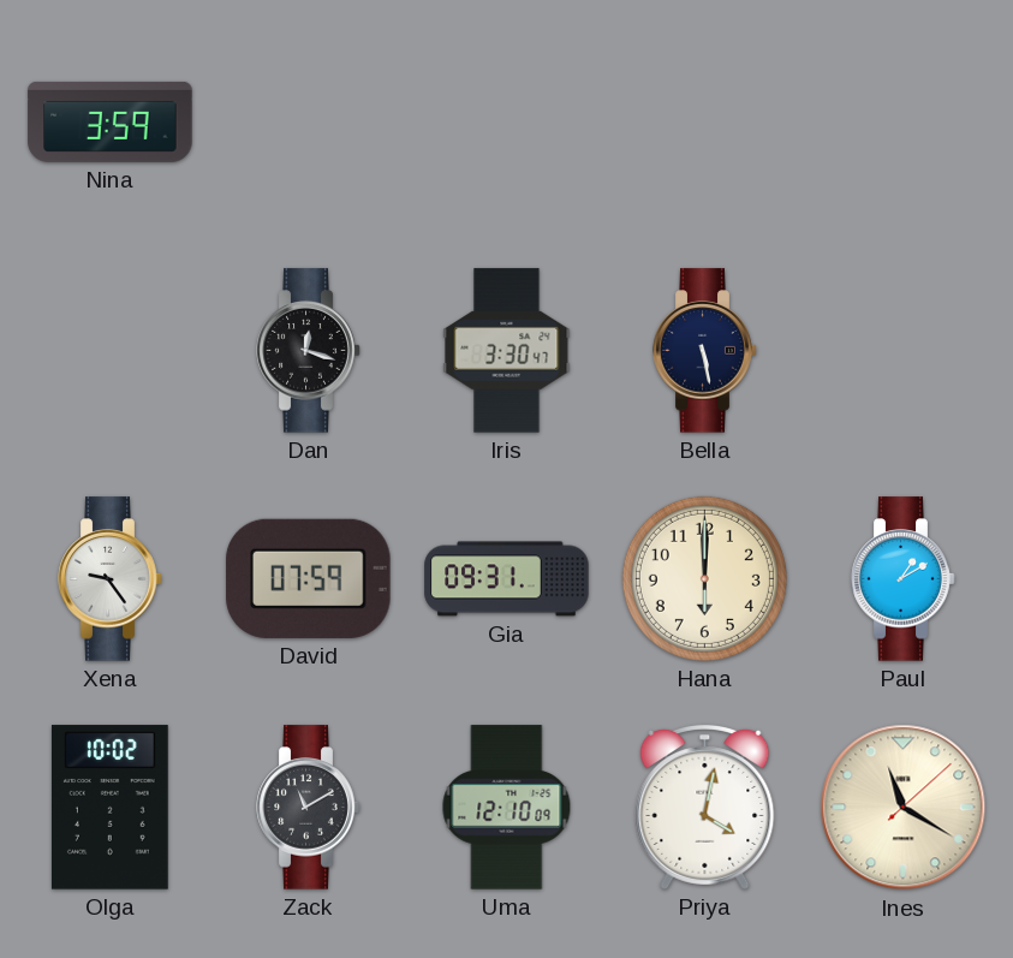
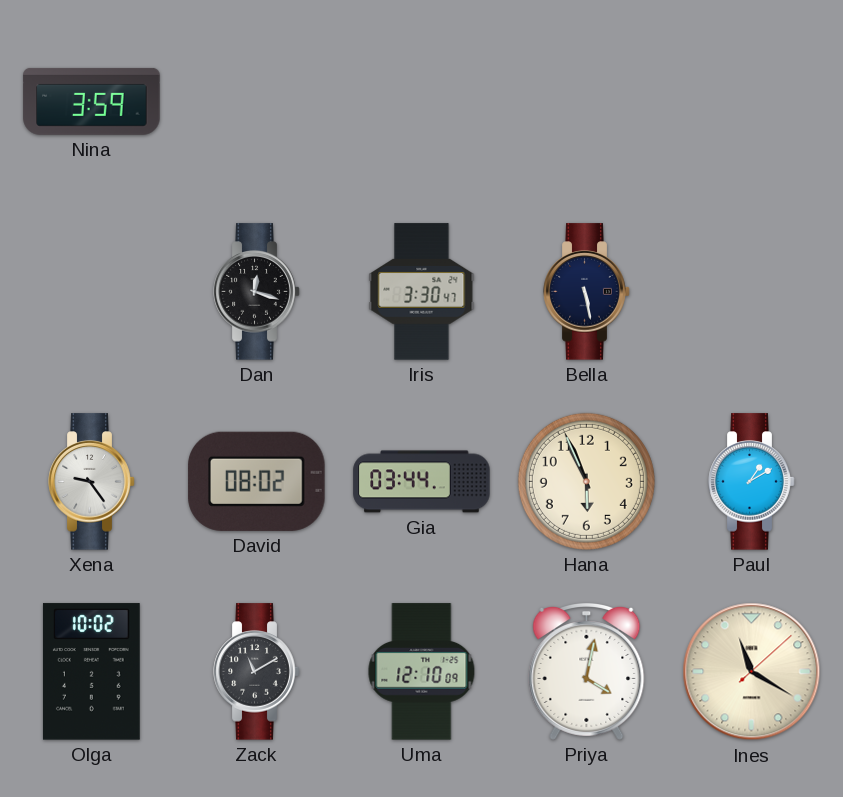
David: 07:59 -> 08:02
Gia: 09:31 -> 03:44
Hana: 6:00 -> 5:56
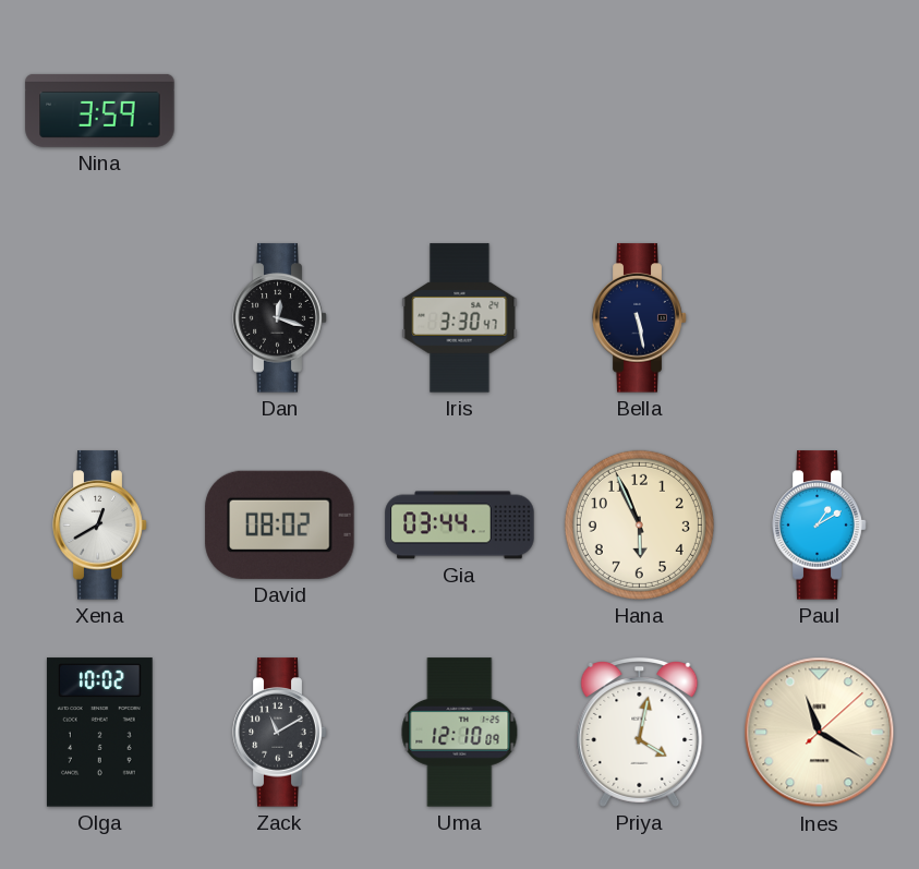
Xena: 9:24 -> 12:40
